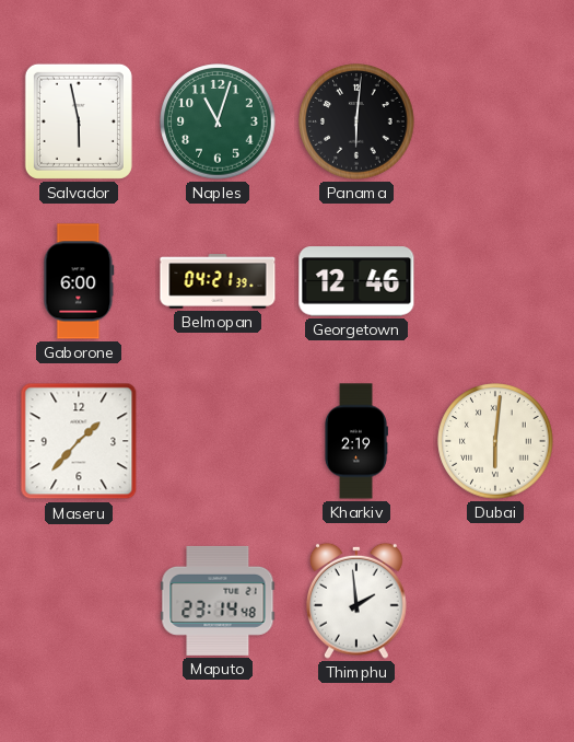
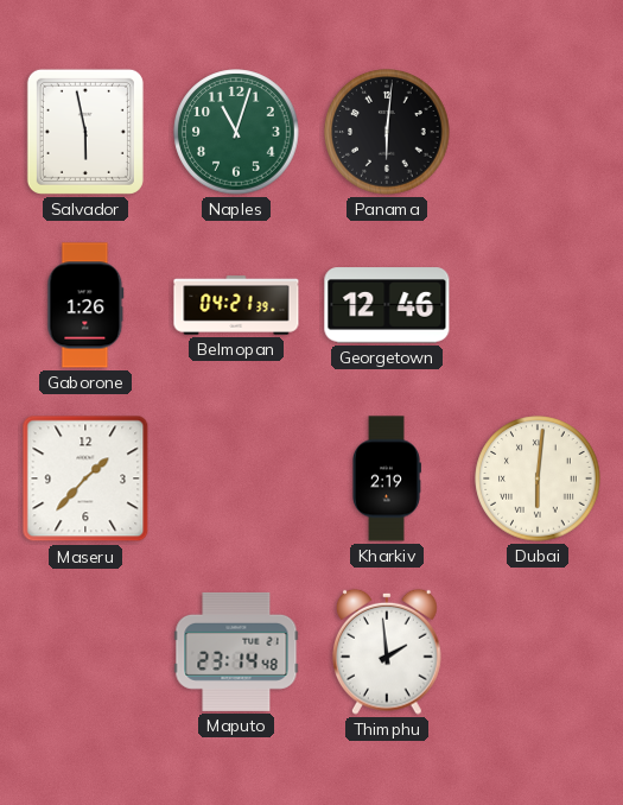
Gaborone: 6:00 -> 1:26
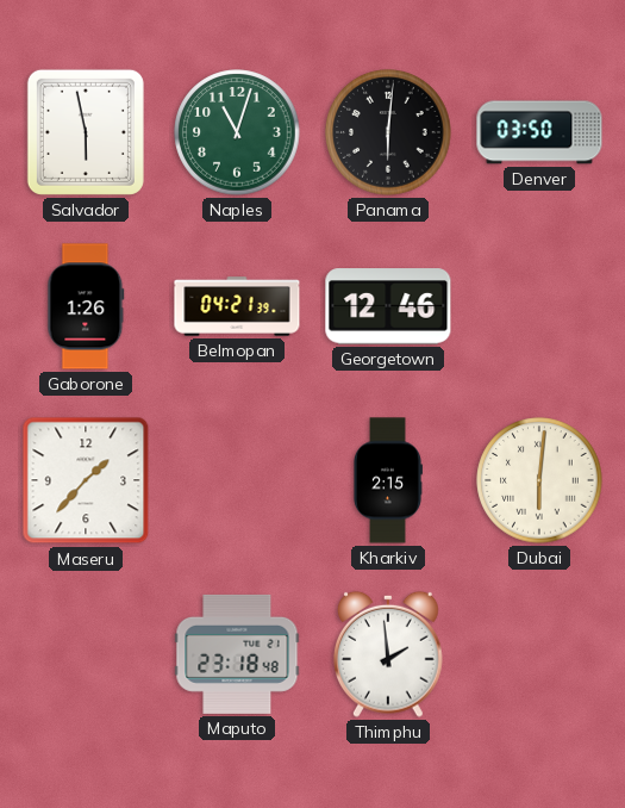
Denver: none -> 03:50
Kharkiv: 2:19 -> 2:15
Maputo: 23:14 -> 23:18
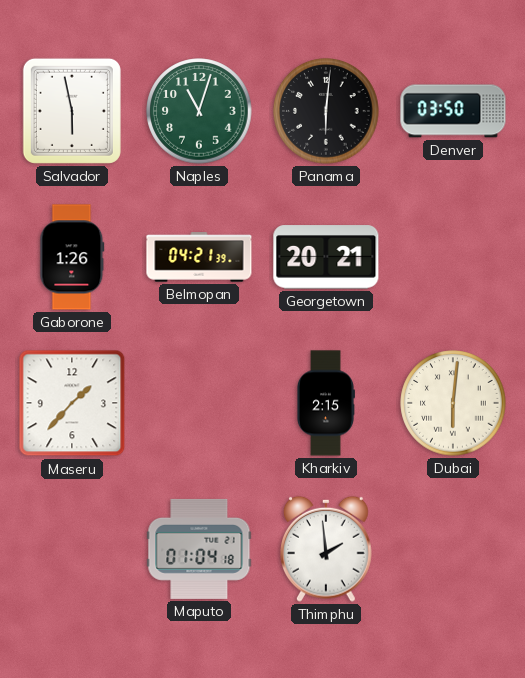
Georgetown: 12:46 -> 20:21
Maputo: 23:18 -> 01:04
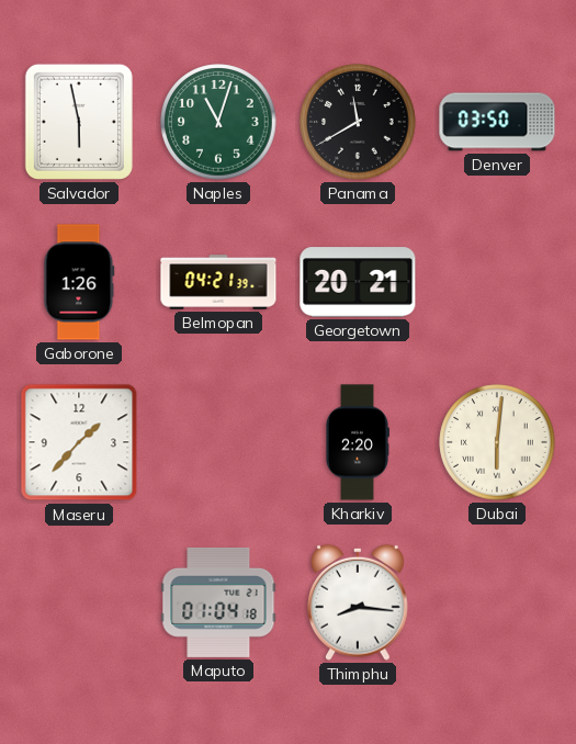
Panama: 6:01 -> 11:40
Kharkiv: 2:15 -> 2:20
Thimphu: 1:59 -> 8:16
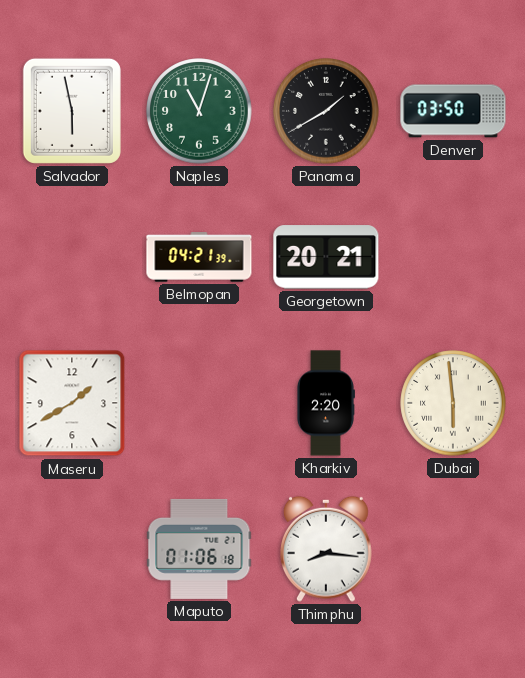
Panama: 11:40 -> 1:40
Gaborone: 1:26 -> none
Maseru: 1:37 -> 1:40
Dubai: 6:01 -> 5:59
Maputo: 01:04 -> 01:06
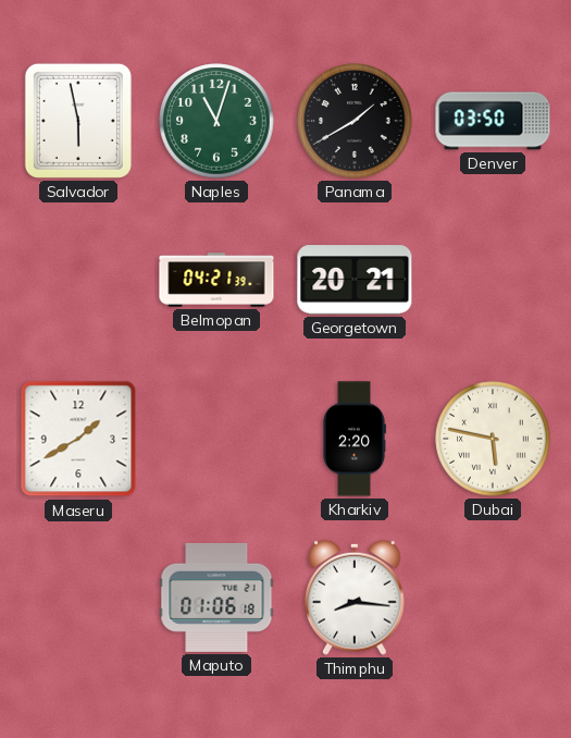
Dubai: 5:59 -> 5:47
